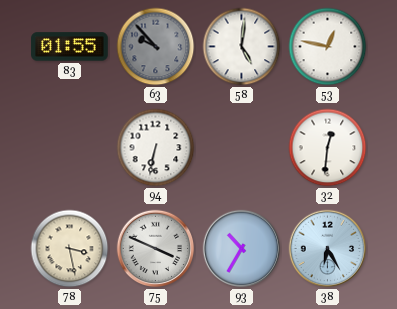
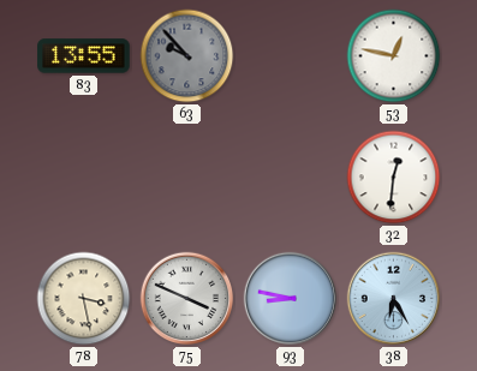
83: 01:55 -> 13:55
58: 5:01 -> none
94: 6:32 -> none
93: 10:35 -> 8:47
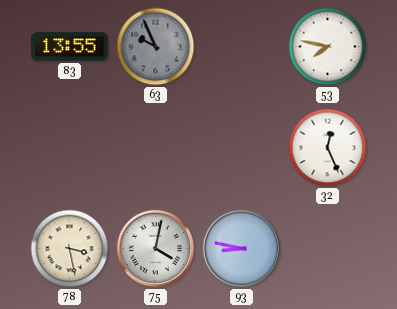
63: 9:53 -> 9:56
53: 12:47 -> 7:47
32: 12:31 -> 12:26
75: 3:49 -> 4:02
38: 6:25 -> none
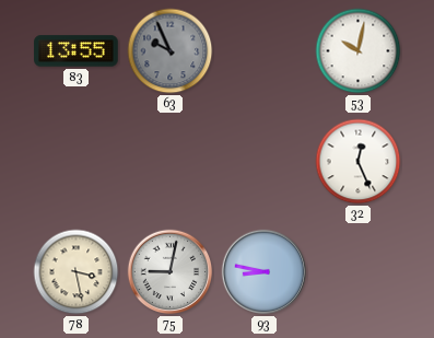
53: 7:47 -> 10:02
75: 4:02 -> 9:02
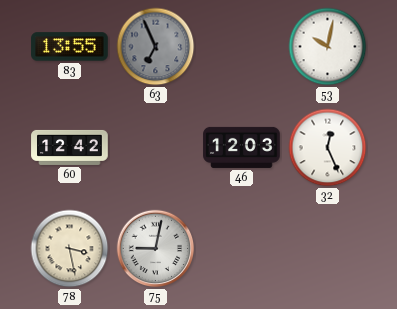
63: 9:56 -> 6:56
60: none -> 12:42
46: none -> 12:03
93: 8:47 -> none
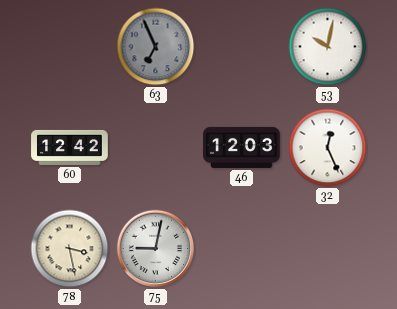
83: 13:55 -> none
